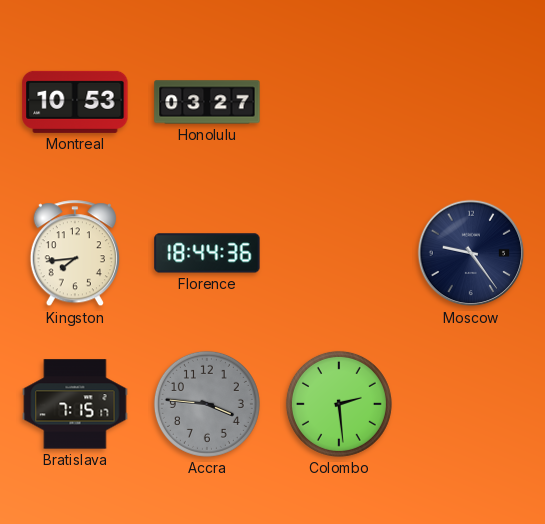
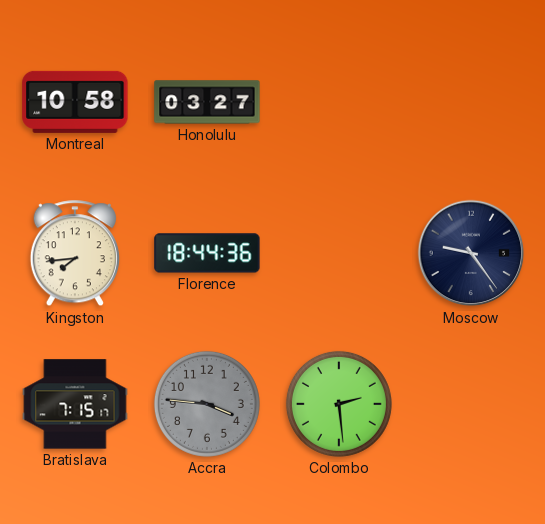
Montreal: 10:53 -> 10:58
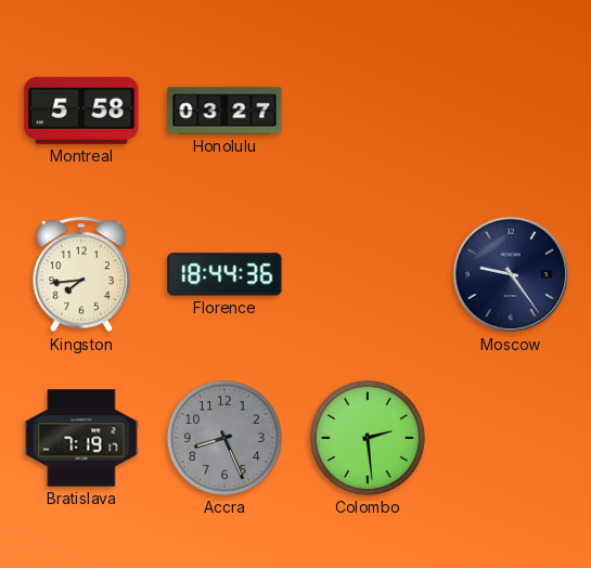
Montreal: 10:58 -> 5:58
Bratislava: 7:15 -> 7:19
Accra: 3:46 -> 8:26
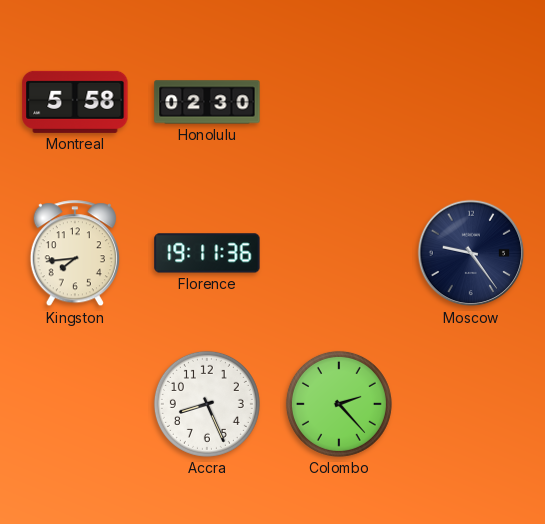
Honolulu: 03:27 -> 02:30
Florence: 18:44 -> 19:11
Bratislava: 7:19 -> none
Accra dial: grey -> white
Colombo: 2:29 -> 2:23
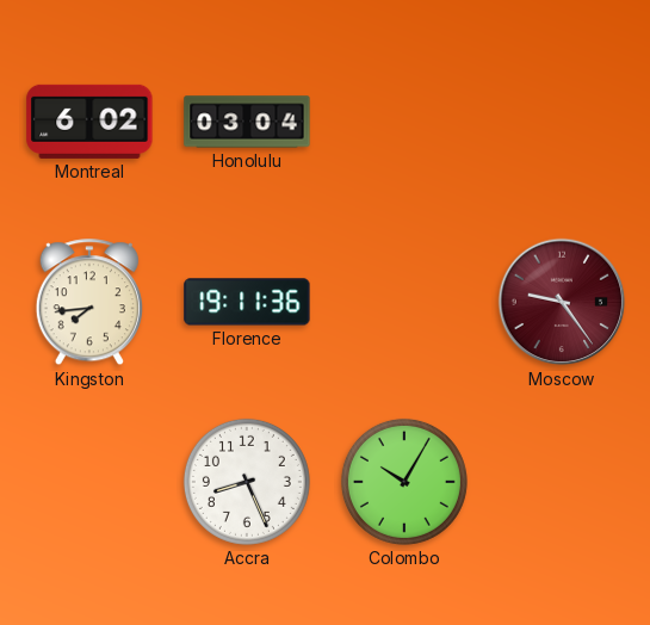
Montreal: 5:58 -> 6:02
Honolulu: 02:30 -> 03:04
Moscow dial: navy -> burgundy
Colombo: 2:23 -> 10:05
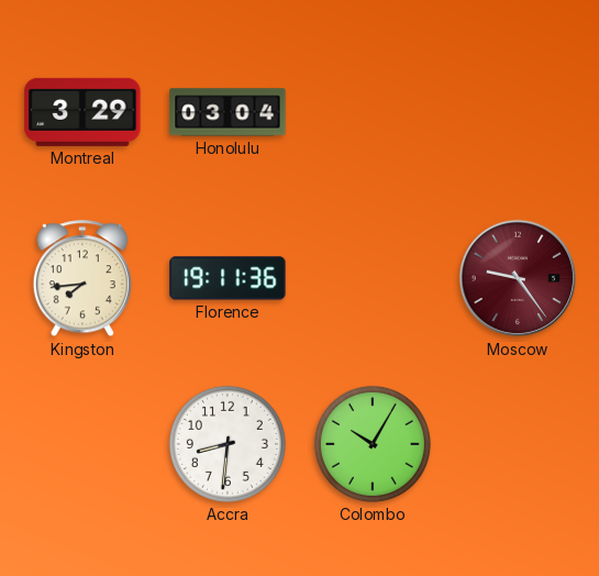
Montreal: 6:02 -> 3:29
Accra: 8:26 -> 8:31
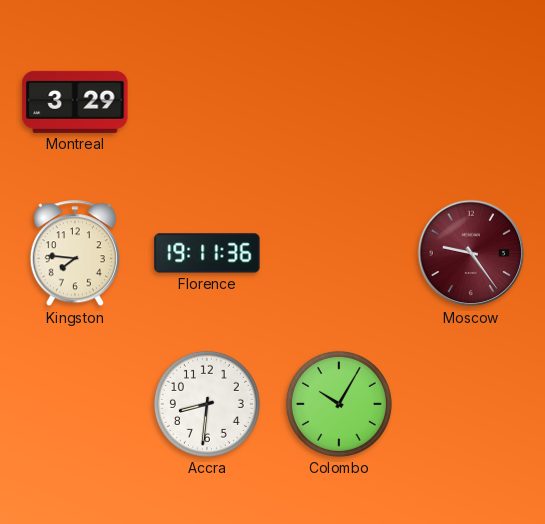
Honolulu: 03:04 -> none
Kingston: 7:44 -> 7:46
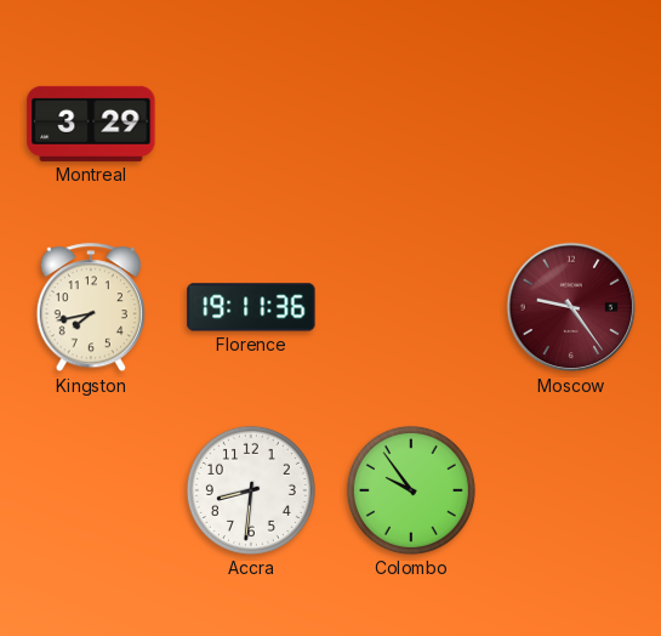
Kingston: 7:46 -> 7:43
Colombo: 10:05 -> 9:54
